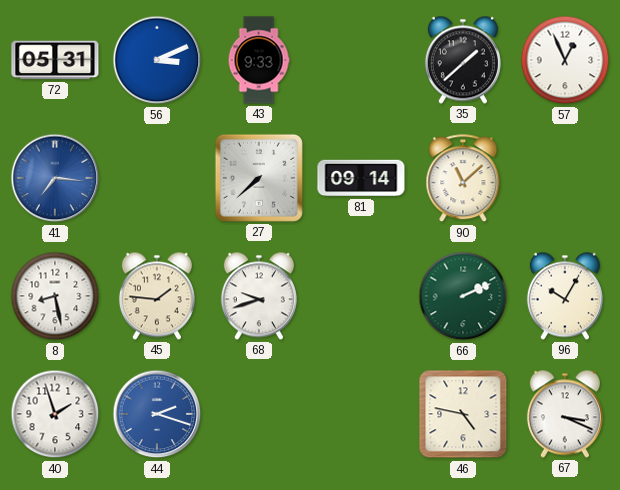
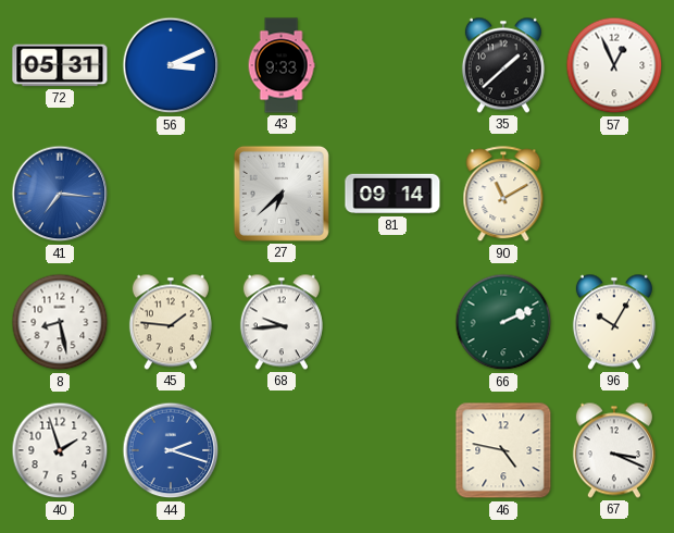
27: 7:38 -> 6:38
90: 11:08 -> 11:10
68: 9:42 -> 9:44
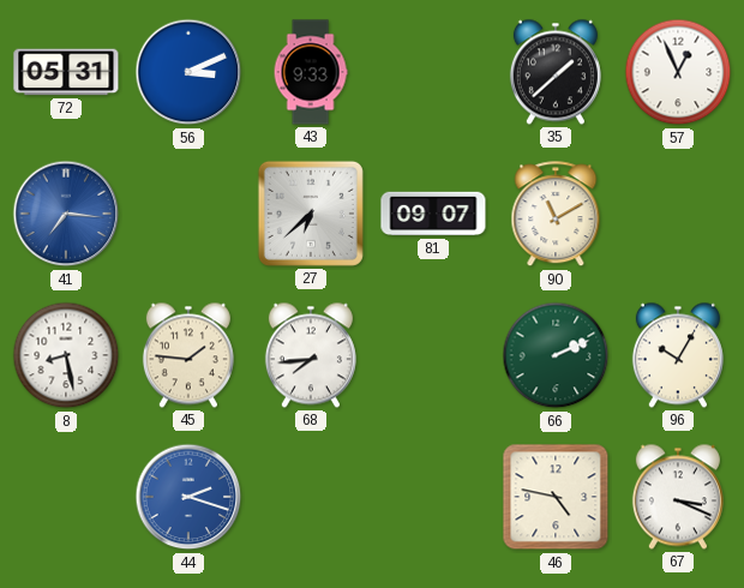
81: 09:14 -> 09:07
68: 9:44 -> 7:44
40: 1:57 -> none
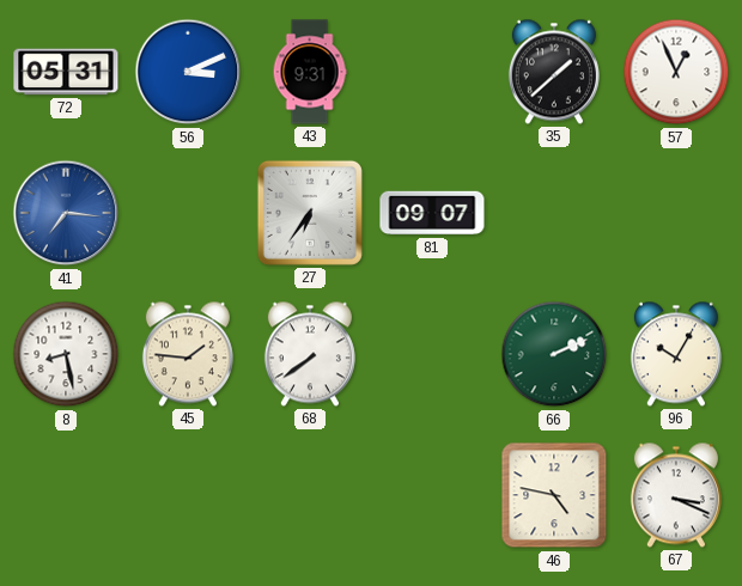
43: 9:33 -> 9:31
27: 6:38 -> 6:36
90: 11:10 -> none
68: 7:44 -> 7:39
44: 2:18 -> none
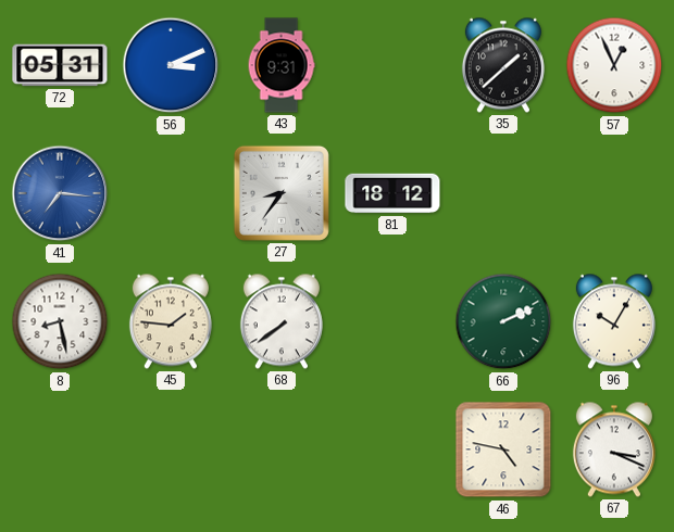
27: 6:36 -> 8:36
81: 09:07 -> 18:12
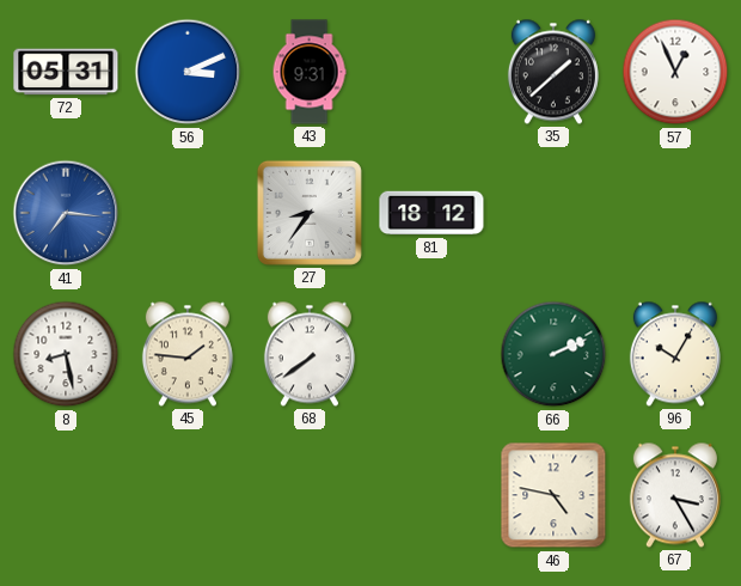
67: 3:19 -> 3:25
